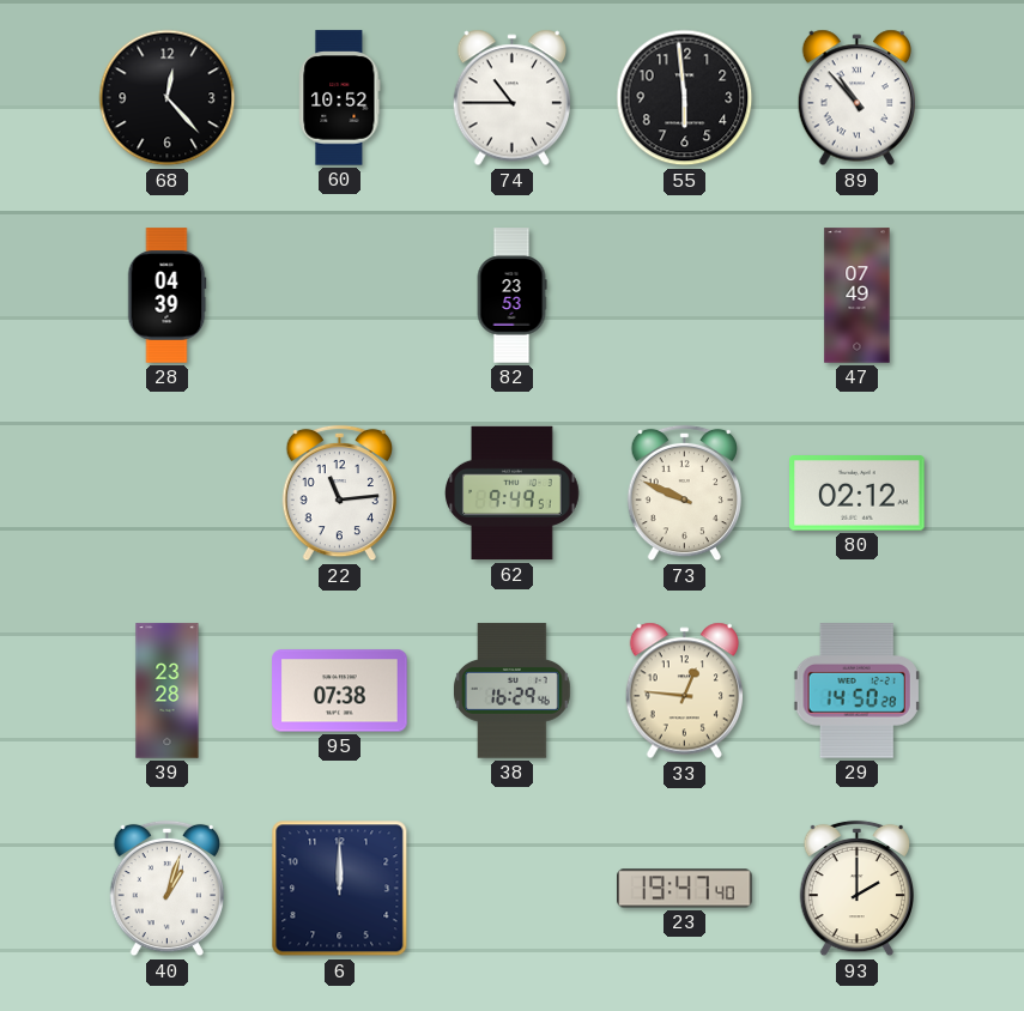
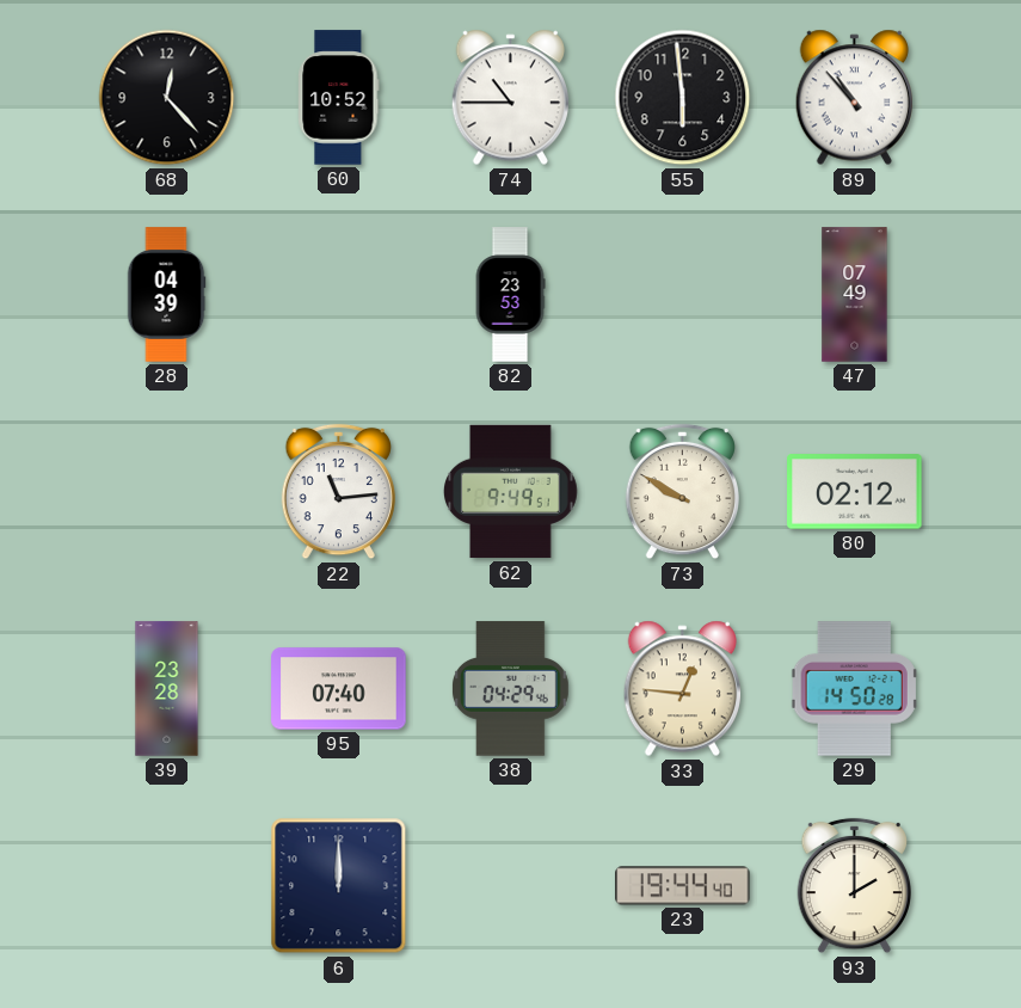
73: 9:49 -> 9:50
95: 07:38 -> 07:40
38: 16:29 -> 04:29
40: 1:03 -> none
23: 19:47 -> 19:44
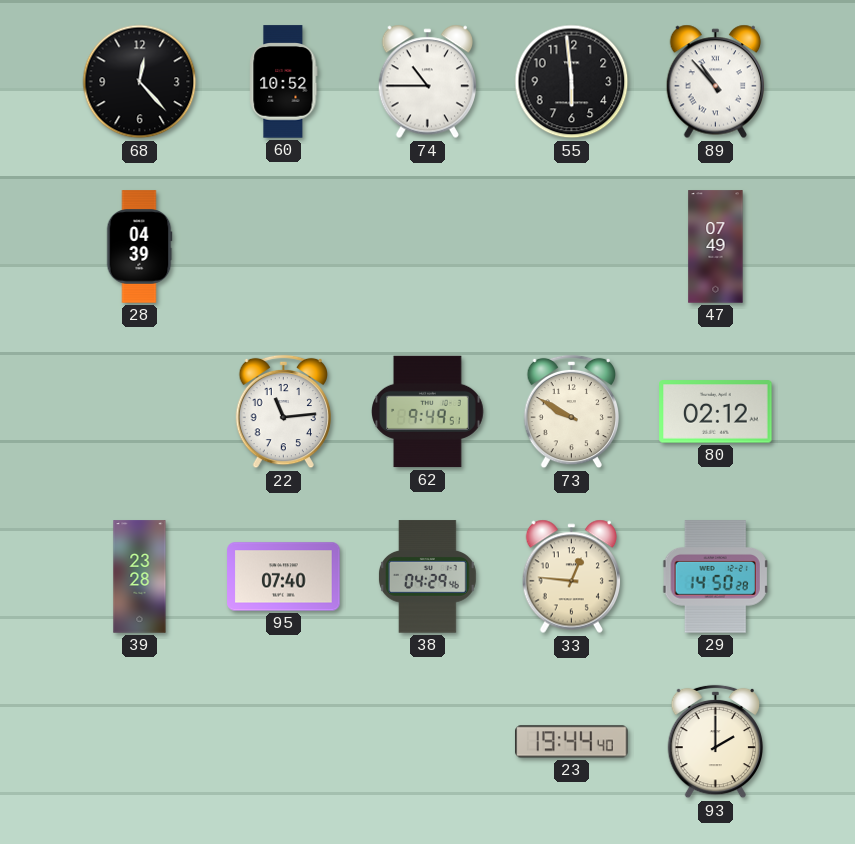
82: 23:53 -> none
6: 12:00 -> none
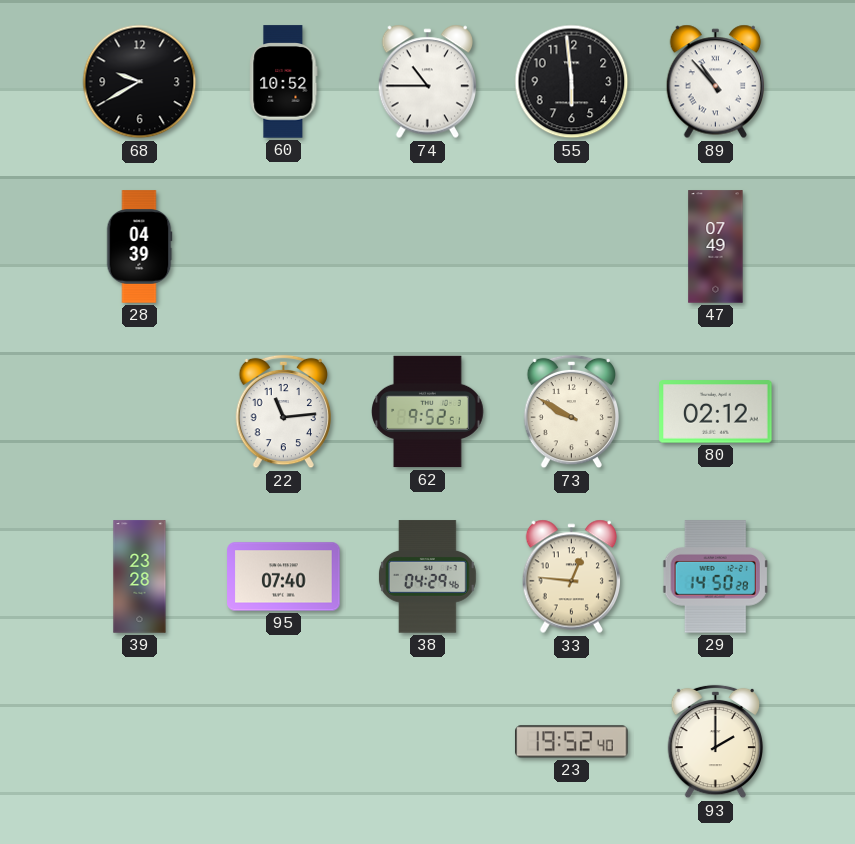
68: 12:23 -> 9:40
62: 9:49 -> 9:52
23: 19:44 -> 19:52
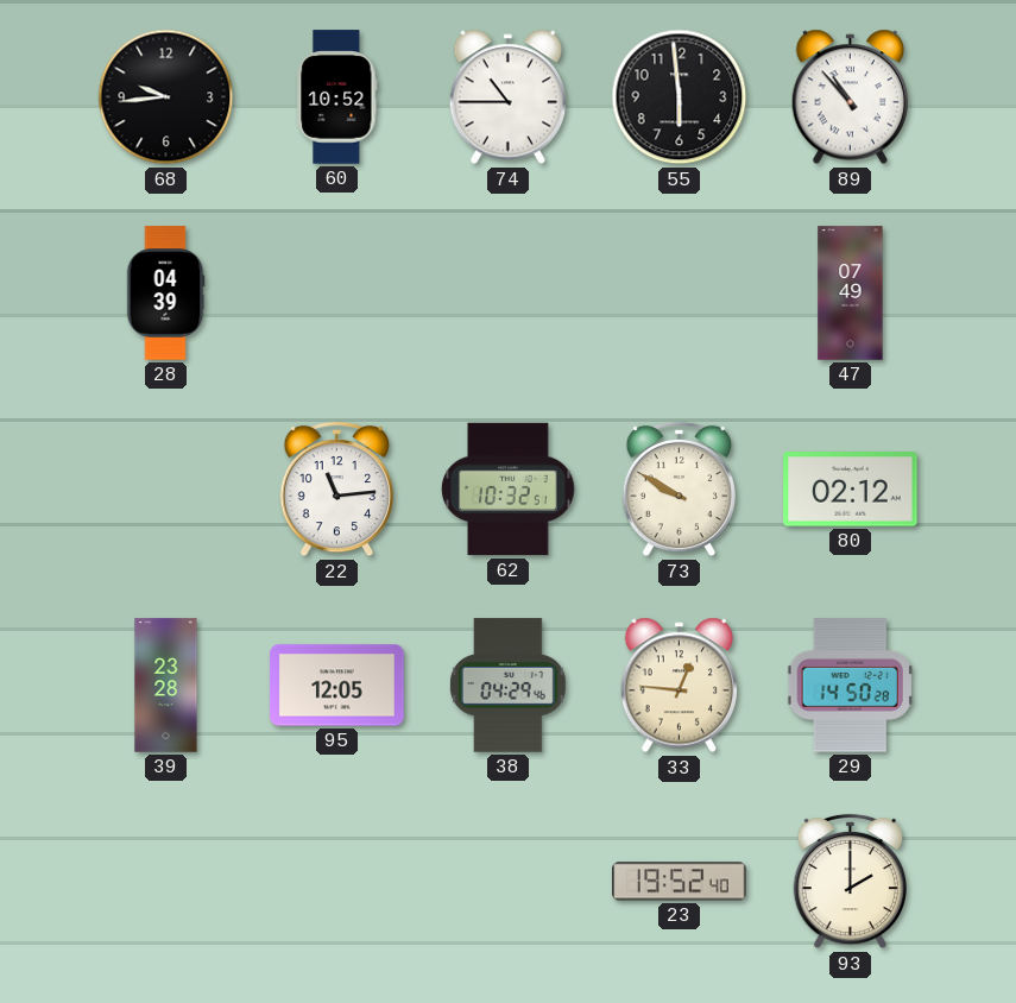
68: 9:40 -> 9:44
62: 9:52 -> 10:32
95: 07:40 -> 12:05
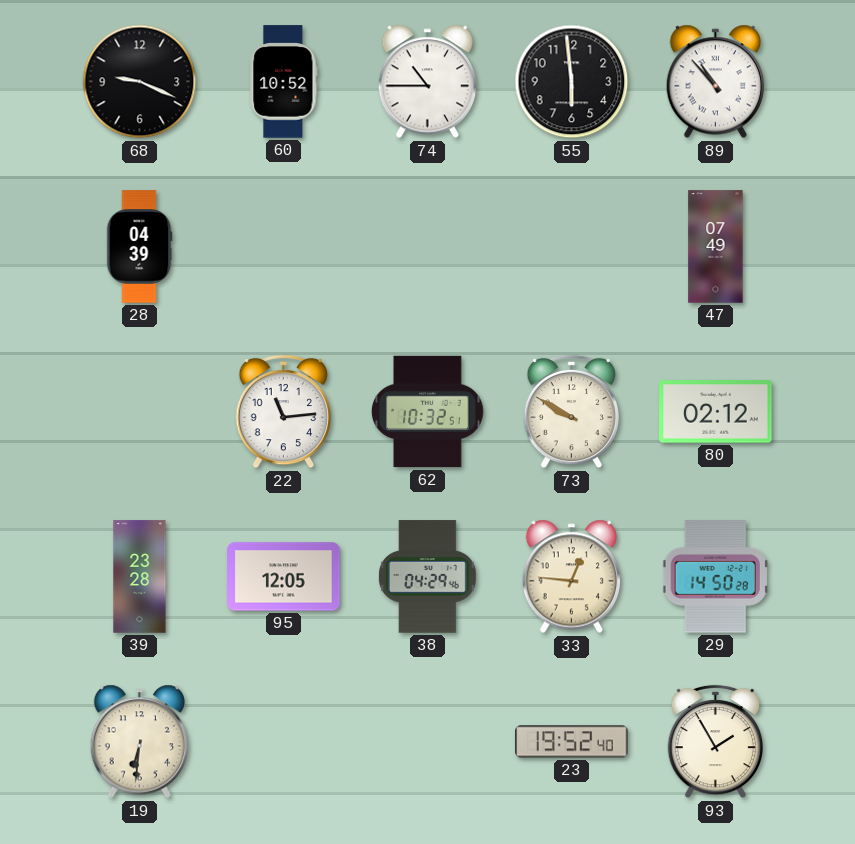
68: 9:44 -> 9:19
19: none -> 6:31
93: 2:00 -> 1:55
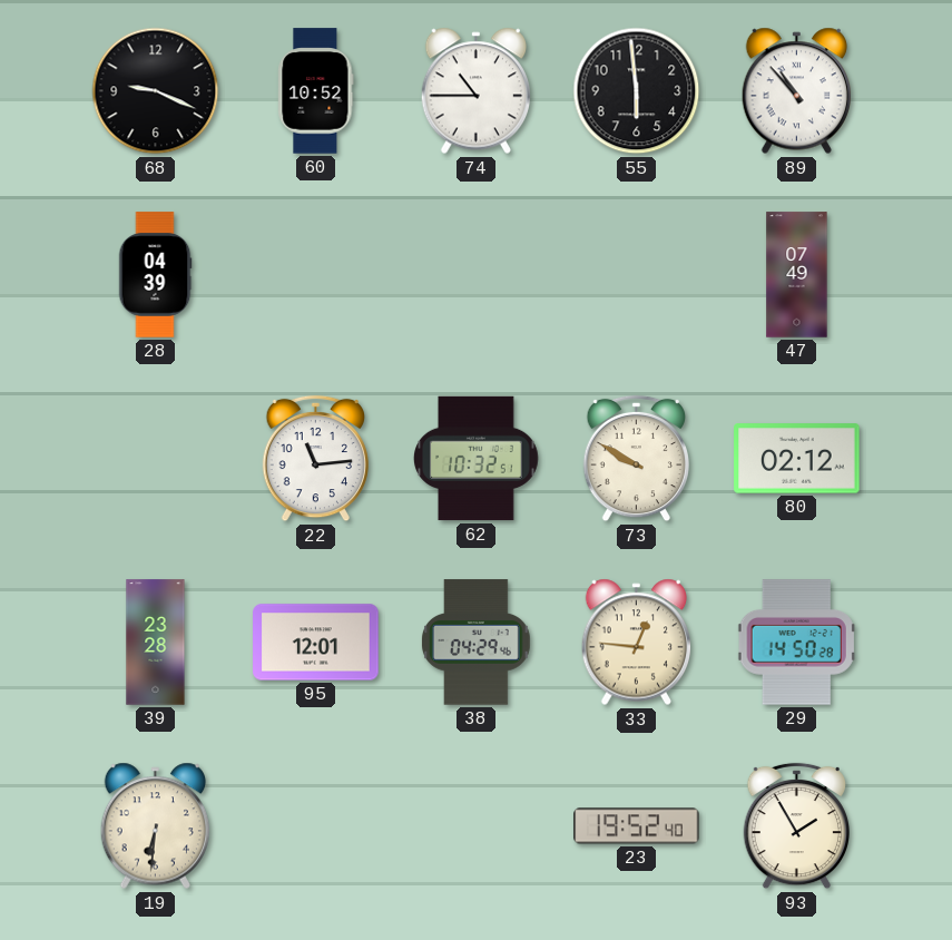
95: 12:05 -> 12:01
